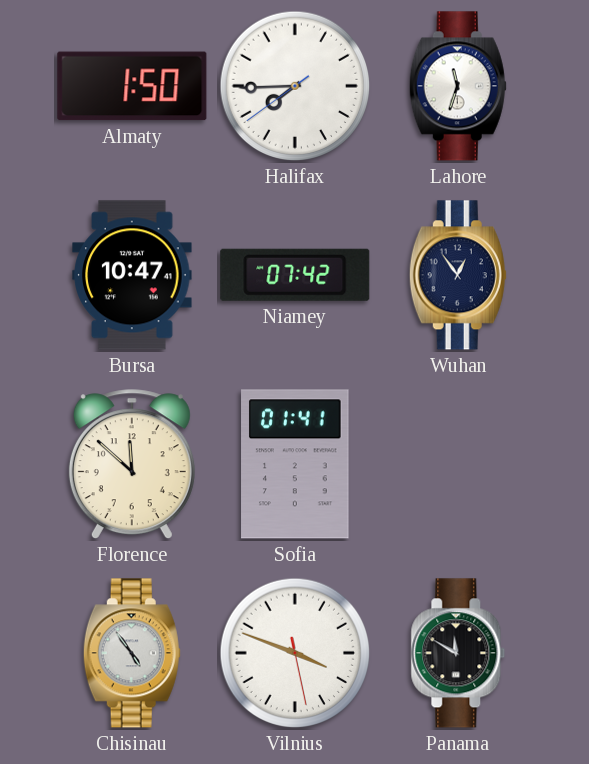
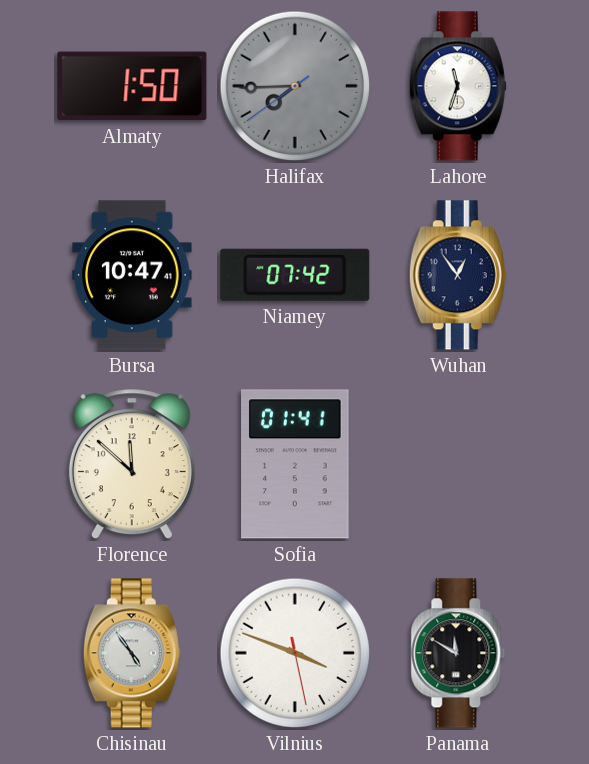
Halifax dial: white -> grey
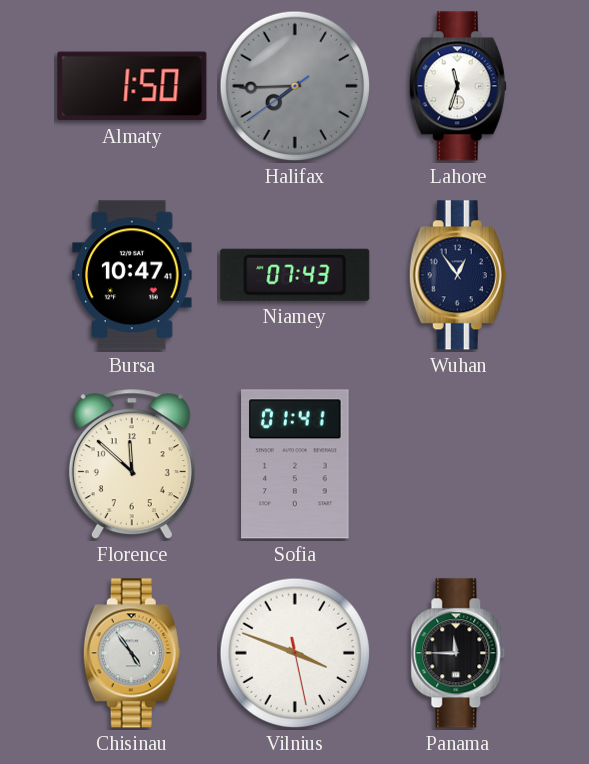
Niamey: 07:42 -> 07:43
Panama: 11:50 -> 11:45
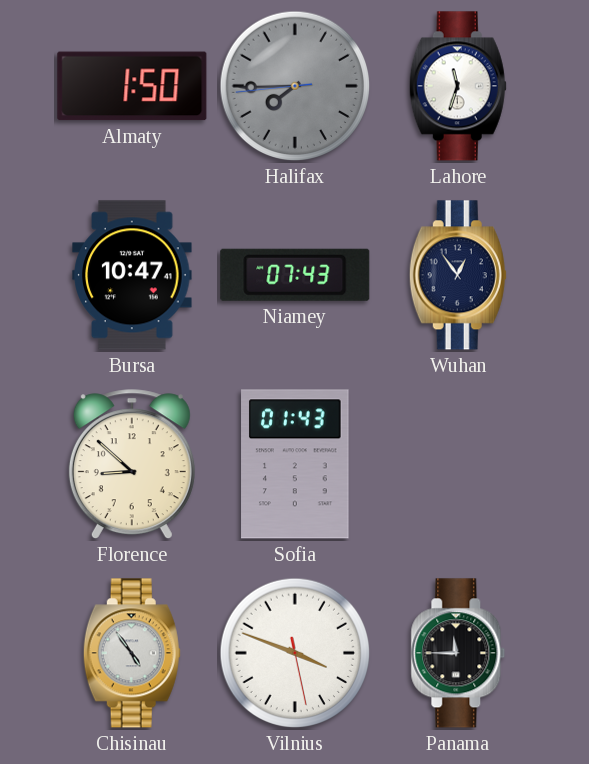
Halifax: 7:44:39 -> 7:44:44
Florence: 11:52 -> 8:52
Sofia: 01:41 -> 01:43
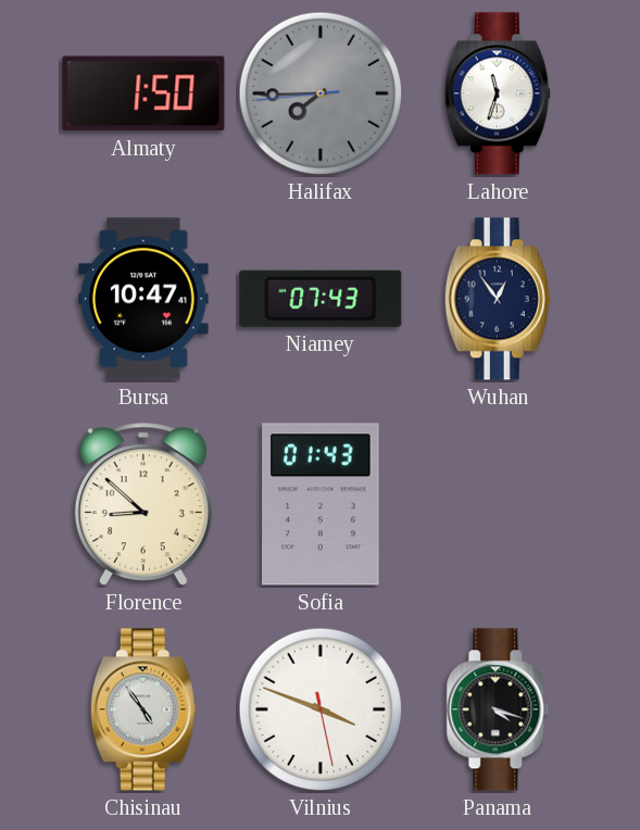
Panama: 11:45 -> 4:18
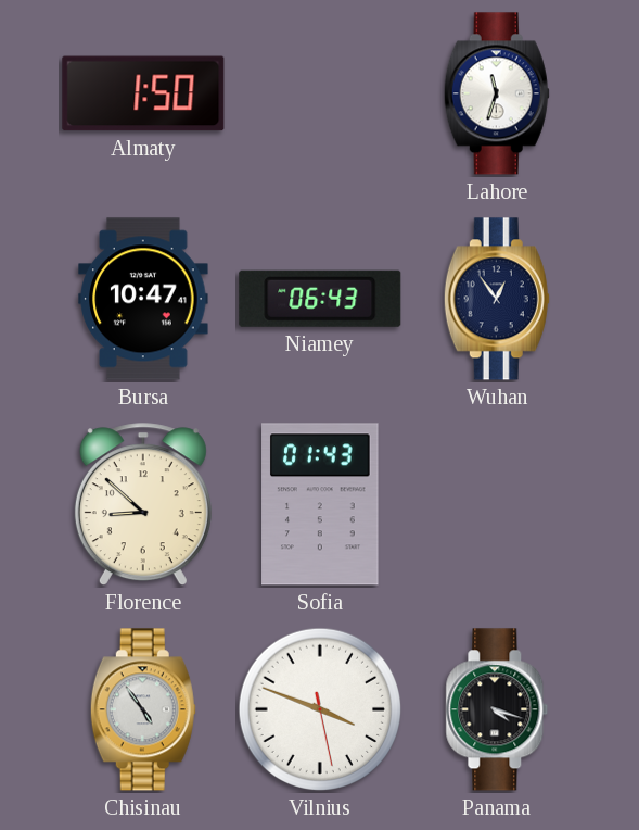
Halifax: 7:44 -> none
Niamey: 07:43 -> 06:43
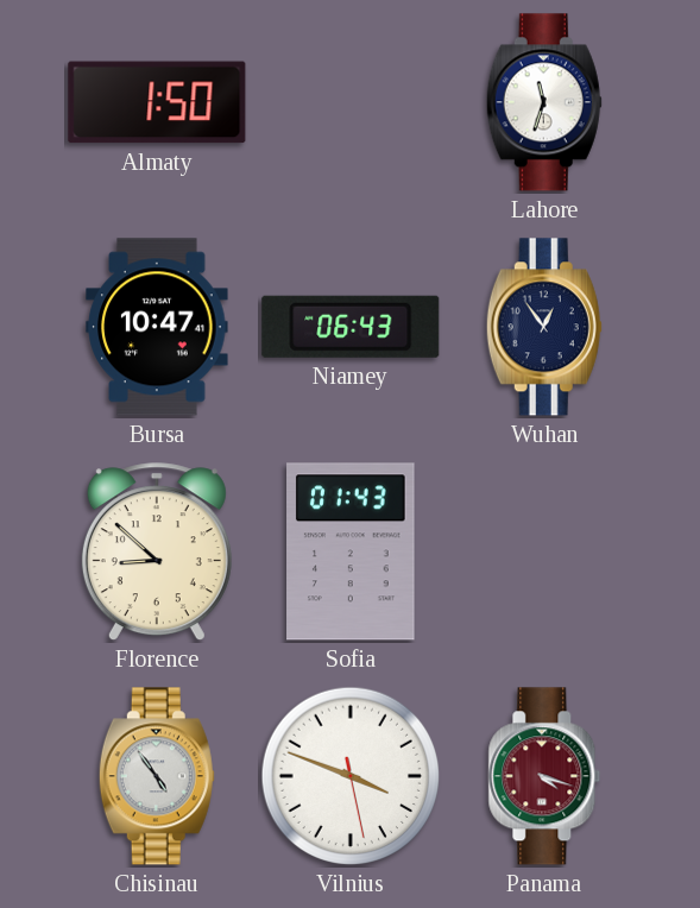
Panama dial: black -> burgundy
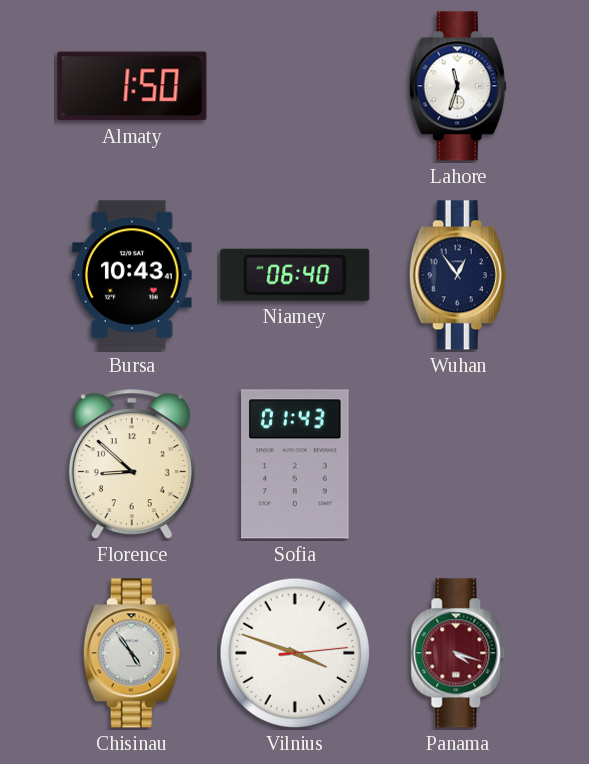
Bursa: 10:47 -> 10:43
Niamey: 06:43 -> 06:40
Vilnius: 3:48:28 -> 3:48:14
